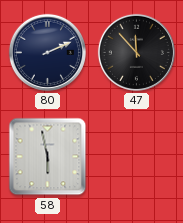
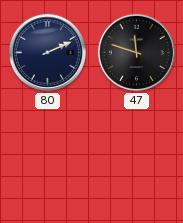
47: 11:53 -> 11:48
58: 5:58 -> none
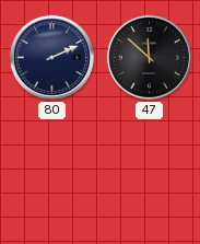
47: 11:48 -> 11:52
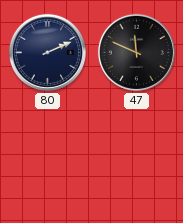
47: 11:52 -> 11:49
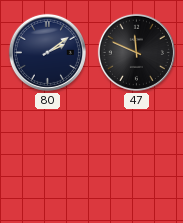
80: 2:11 -> 2:09
